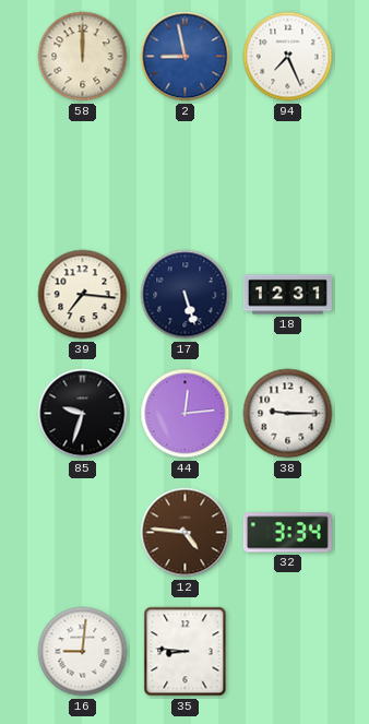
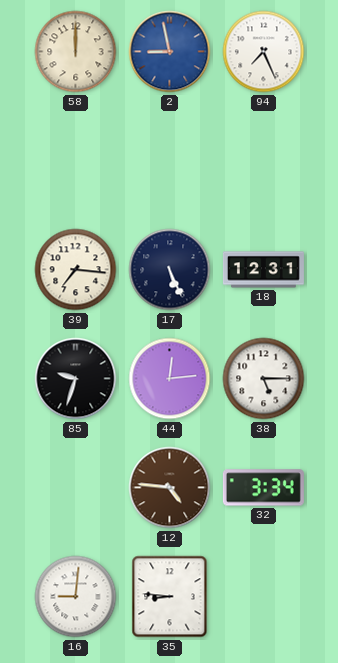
17: 5:27 -> 5:26
38: 9:15 -> 5:15
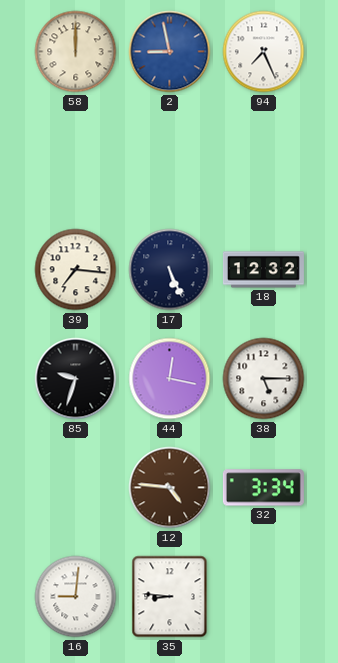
18: 12:31 -> 12:32
44: 12:14 -> 12:17
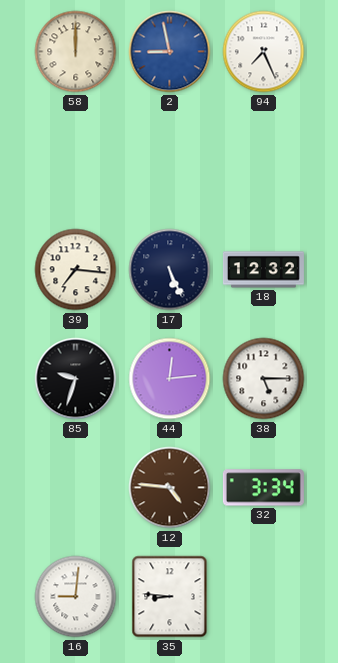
44: 12:17 -> 12:14
